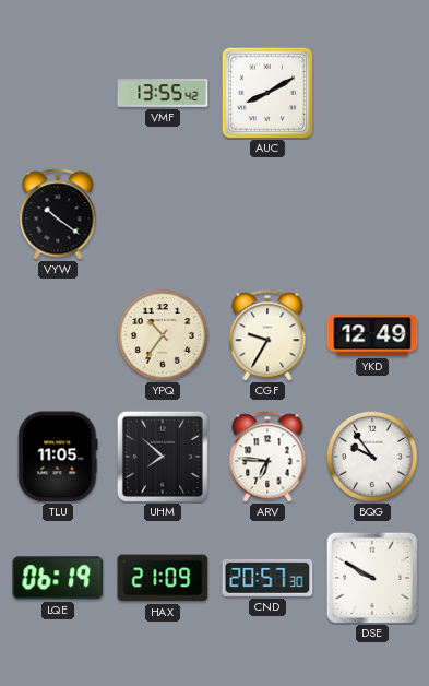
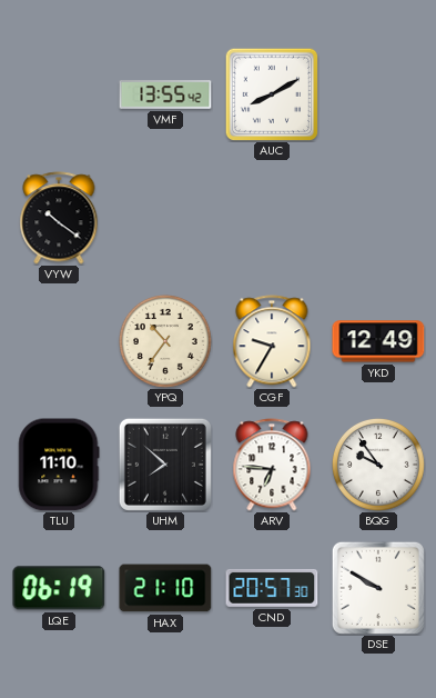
TLU: 11:05 -> 11:10
HAX: 21:09 -> 21:10
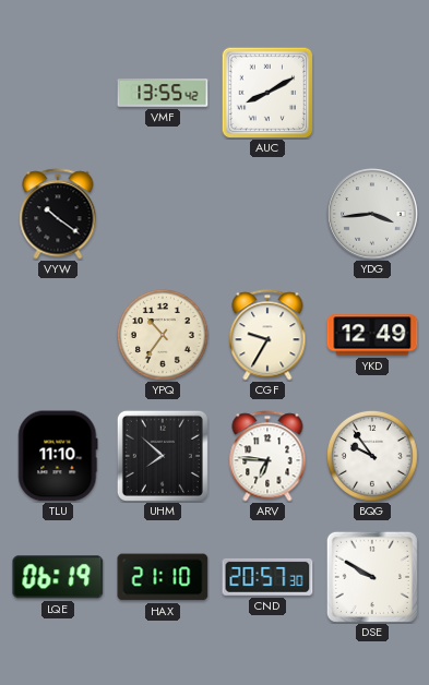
YDG: none -> 3:44
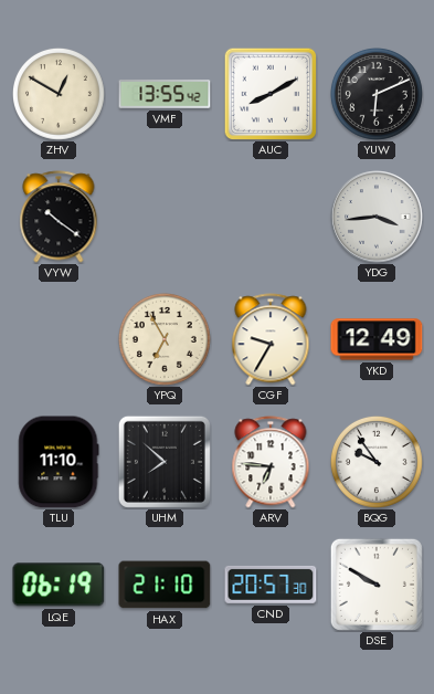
ZHV: none -> 12:50
YUW: none -> 6:11
YPQ: 10:36 -> 6:55
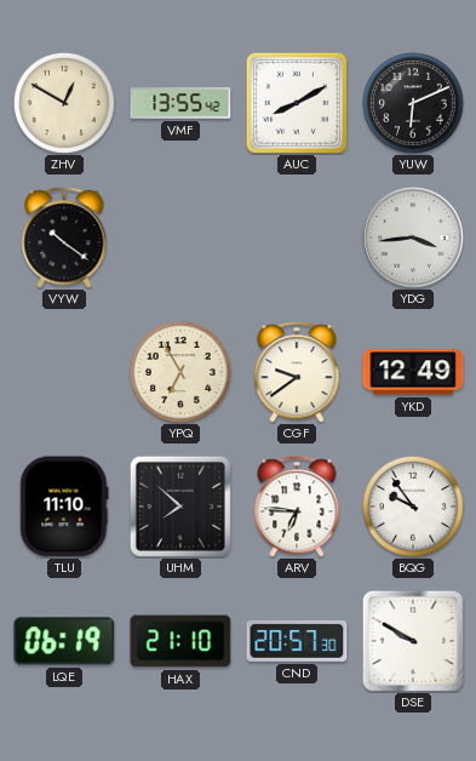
CGF: 9:35 -> 9:39
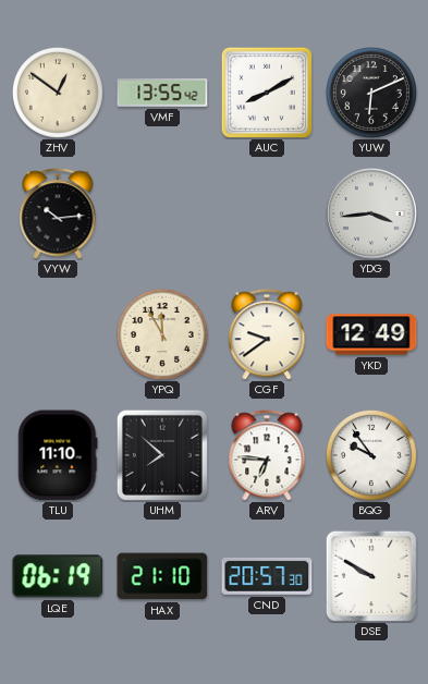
ZHV: 12:50 -> 12:51
VYW: 10:21 -> 10:14
YPQ: 6:55 -> 11:55
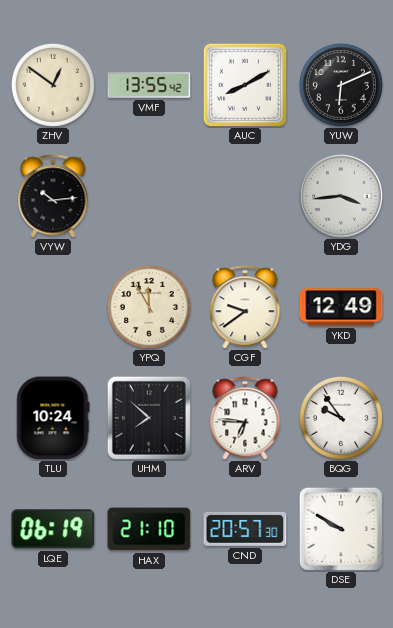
TLU: 11:10 -> 10:24
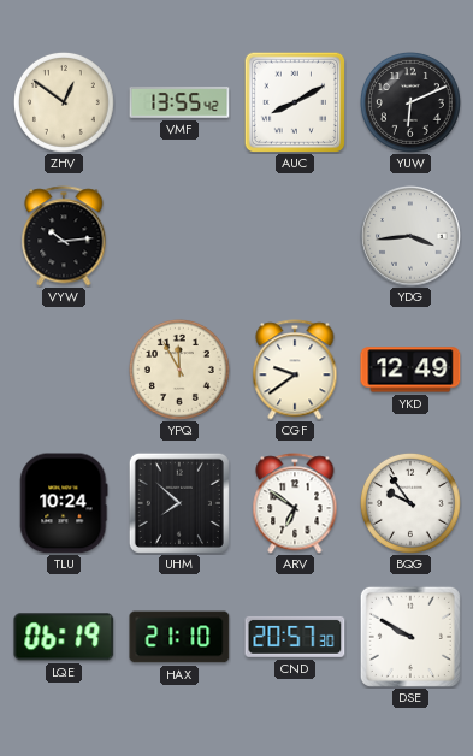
ARV: 6:46 -> 6:51
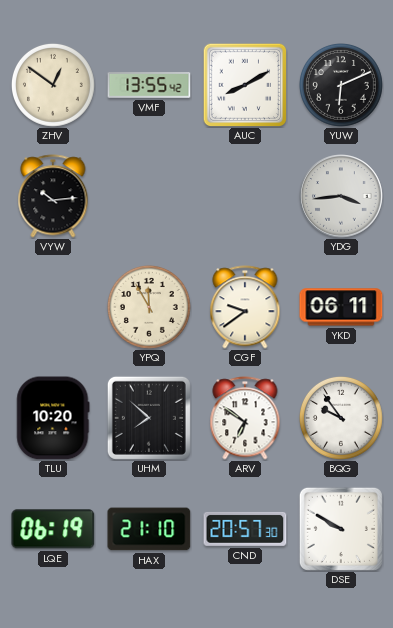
YKD: 12:49 -> 06:11
TLU: 10:24 -> 10:20
